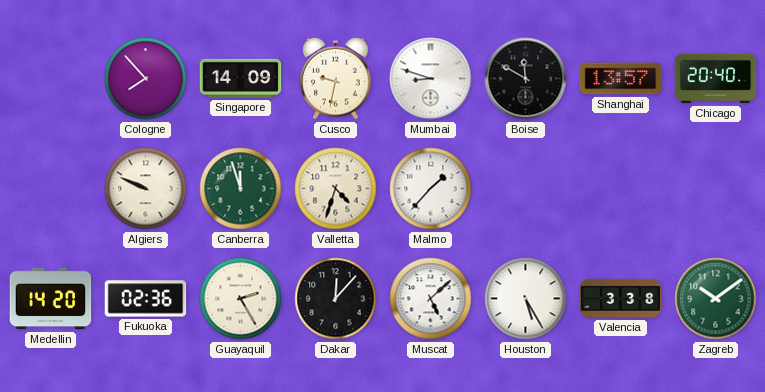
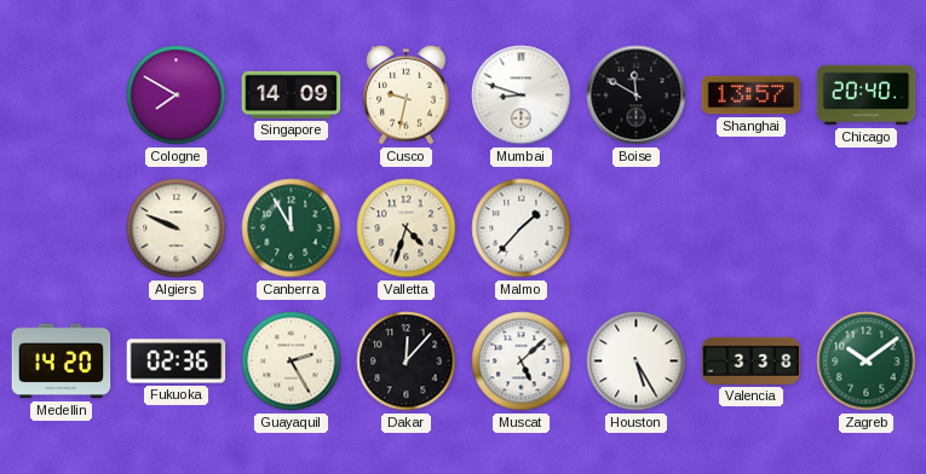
Cologne: 7:53 -> 7:50
Canberra: 11:57 -> 11:55
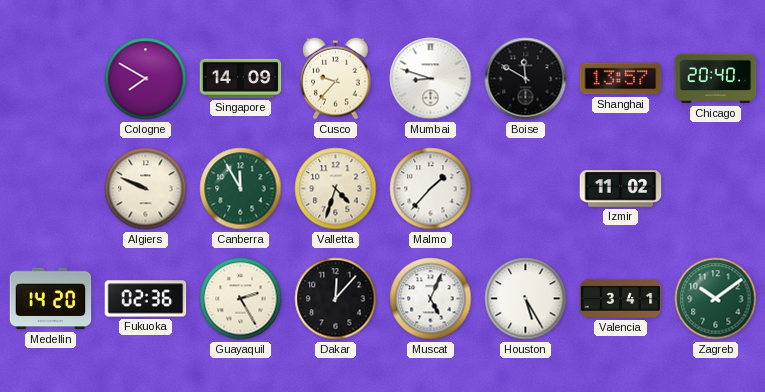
Cusco: 9:32 -> 9:37
Izmir: none -> 11:02
Muscat: 5:08 -> 5:04
Valencia: 3:38 -> 3:41
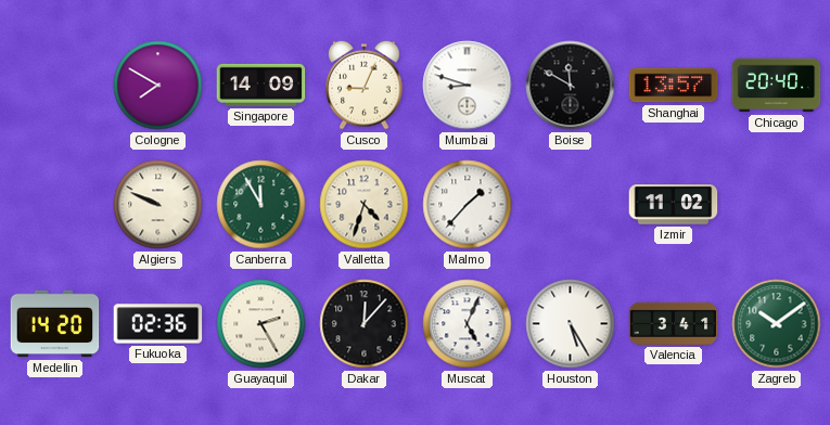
Cusco: 9:37 -> 9:04
